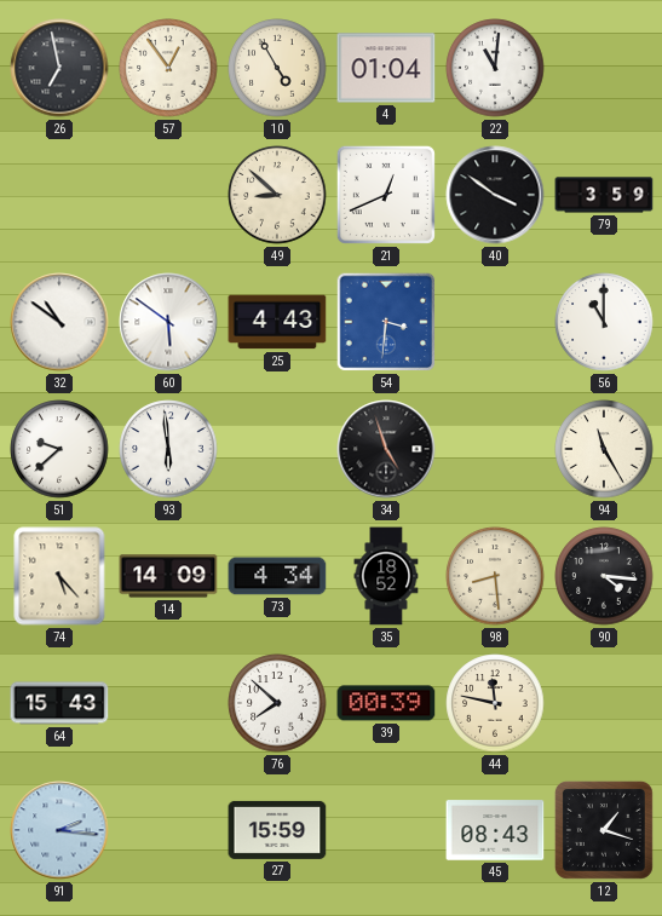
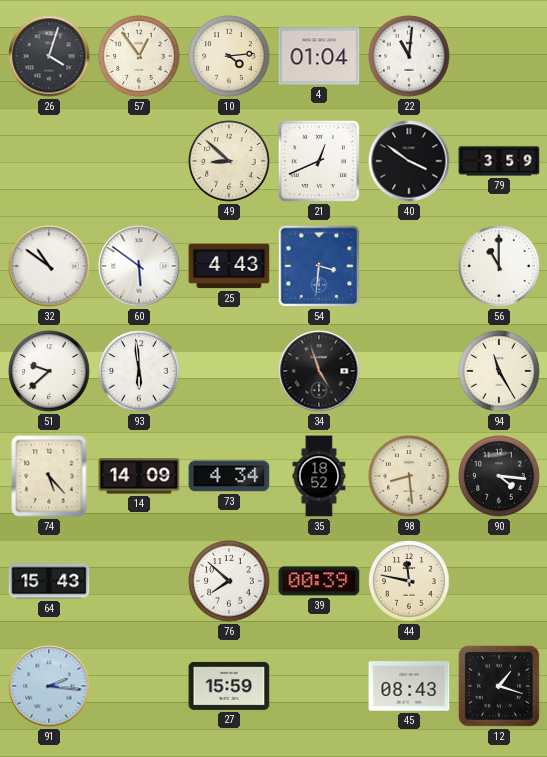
26: 6:58 -> 4:03
10: 4:55 -> 4:14
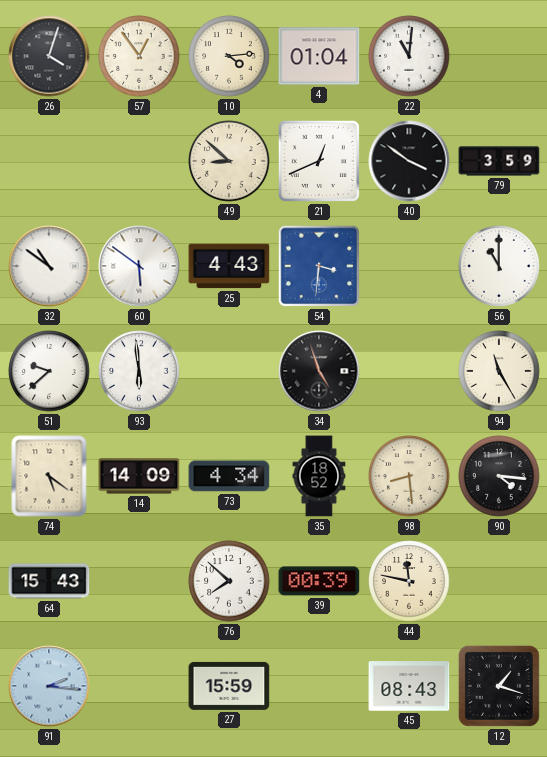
74: 5:23 -> 5:21
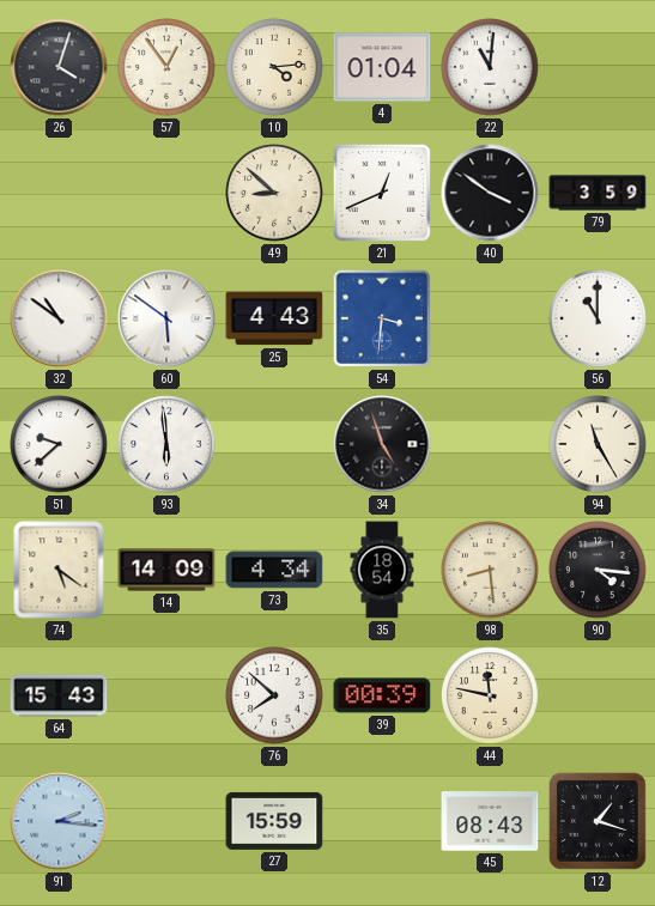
35: 18:52 -> 18:54
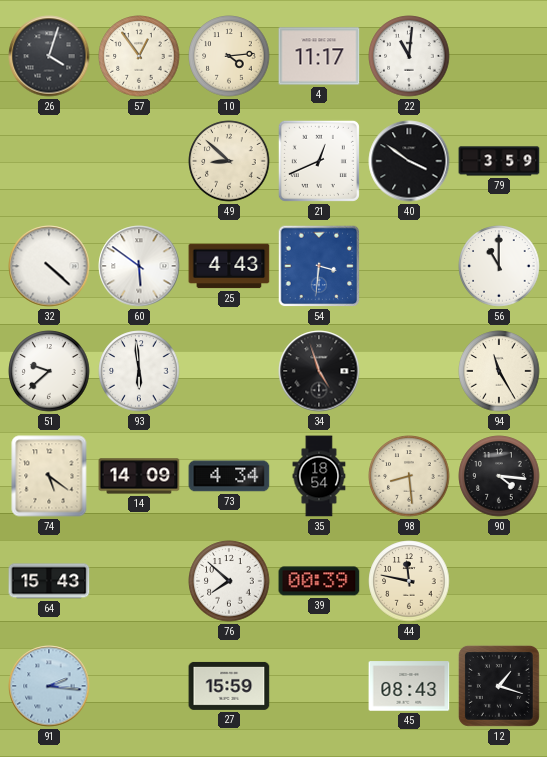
4: 01:04 -> 11:17
32: 10:51 -> 4:22
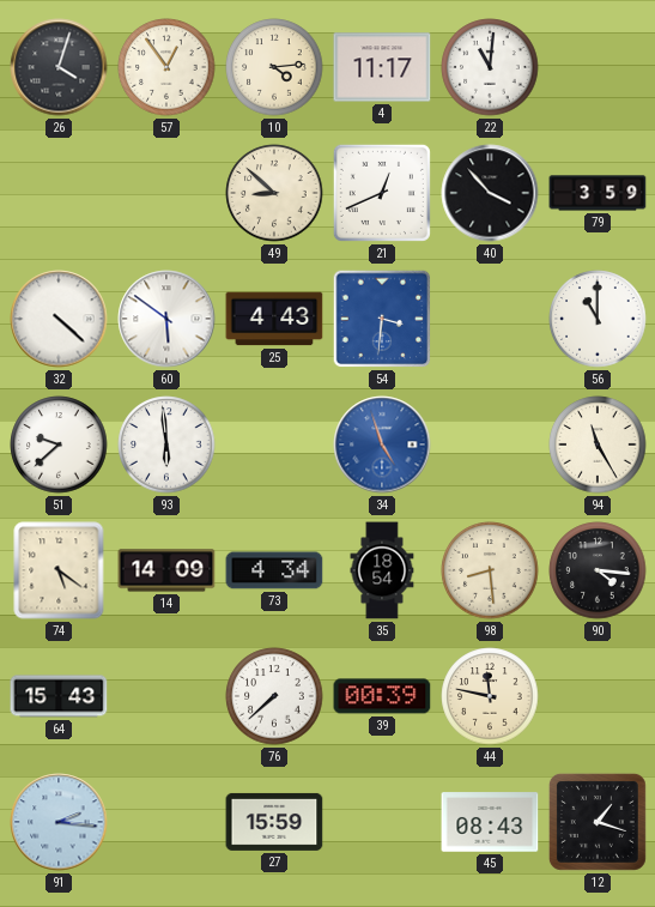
40: 3:51 -> 3:53
34 dial: black -> blue
76: 7:52 -> 7:38
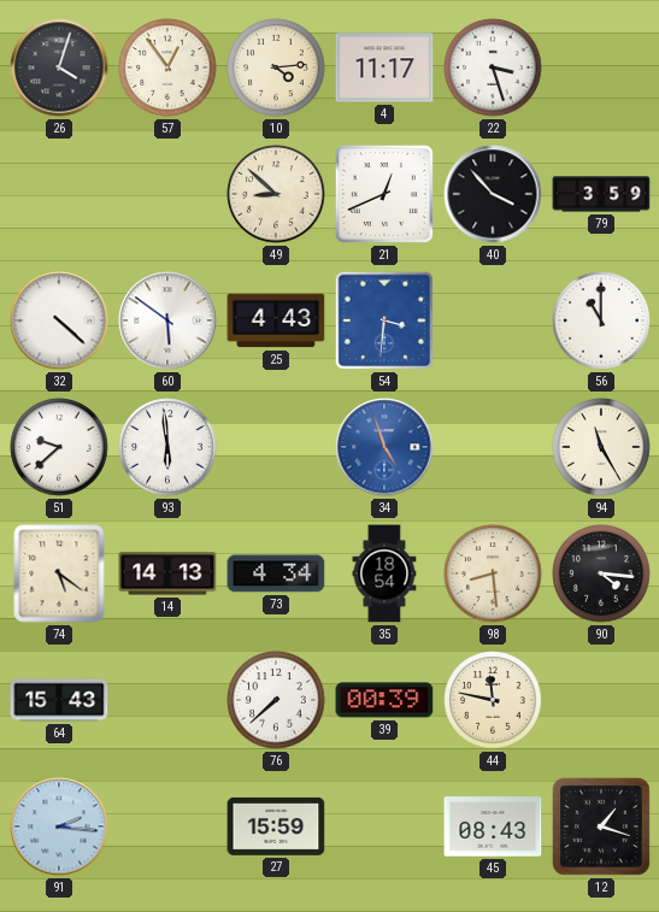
22: 11:01 -> 3:27
14: 14:09 -> 14:13
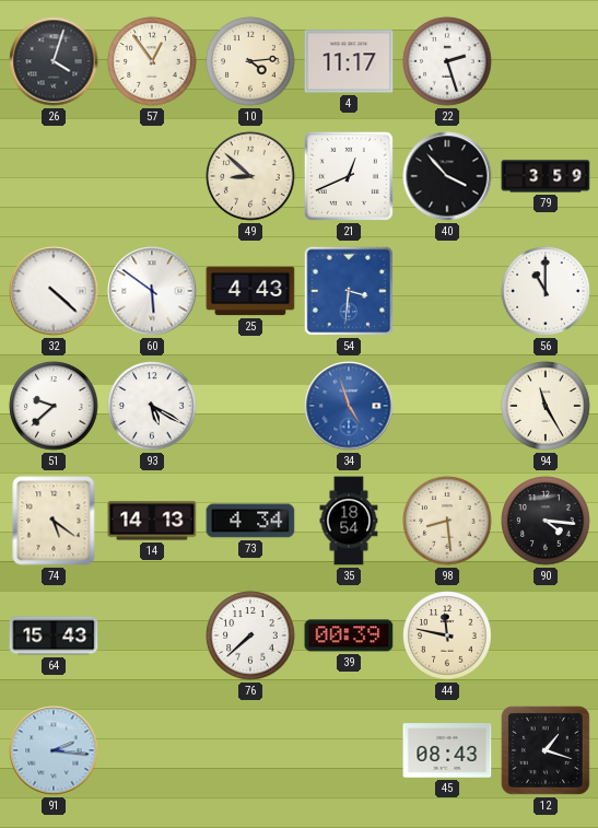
22: 3:27 -> 2:27
93: 5:59 -> 5:20
27: 15:59 -> none
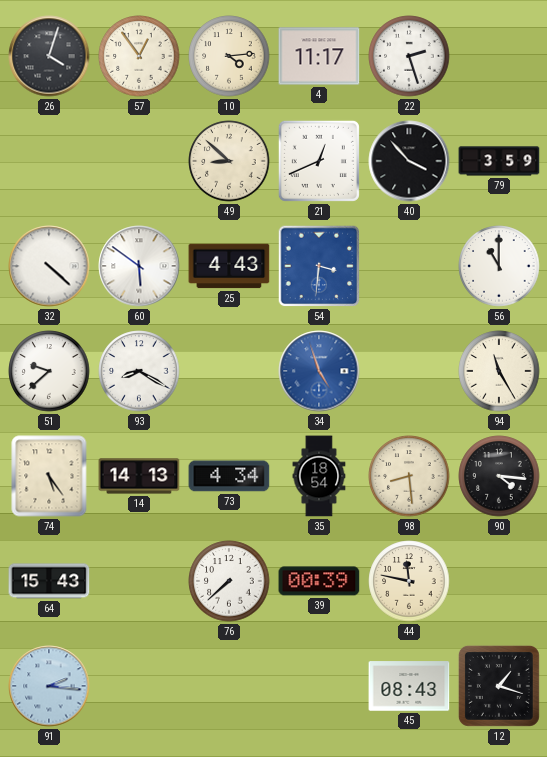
93: 5:20 -> 8:20
74: 5:21 -> 5:24
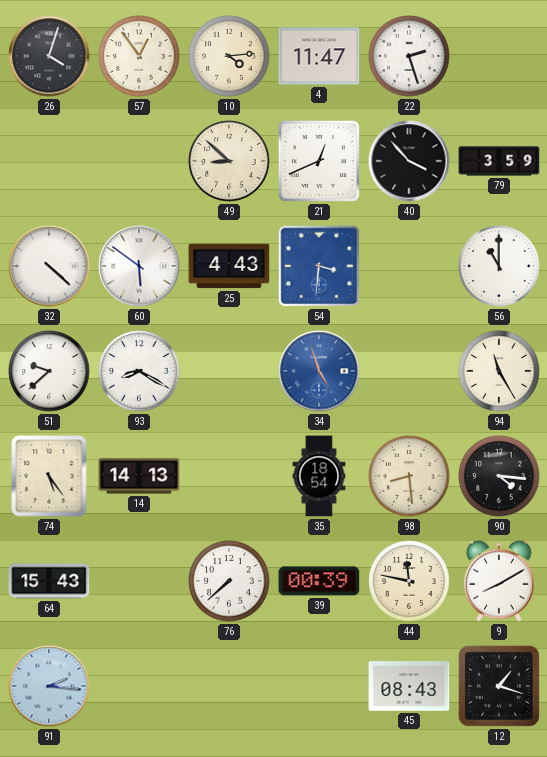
4: 11:17 -> 11:47
73: 4:34 -> none
9: none -> 8:10
